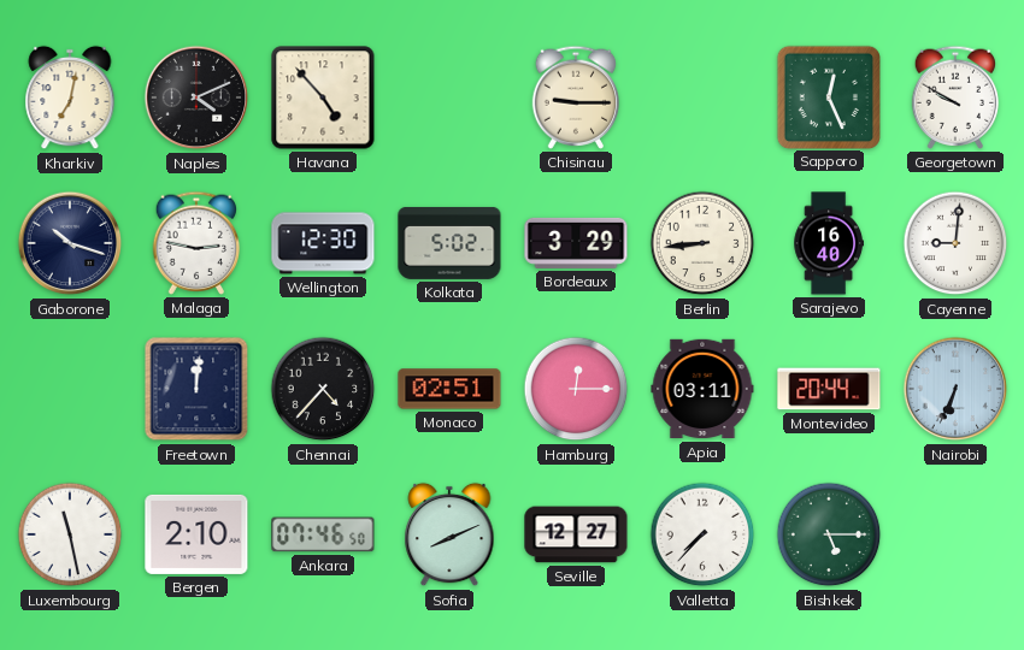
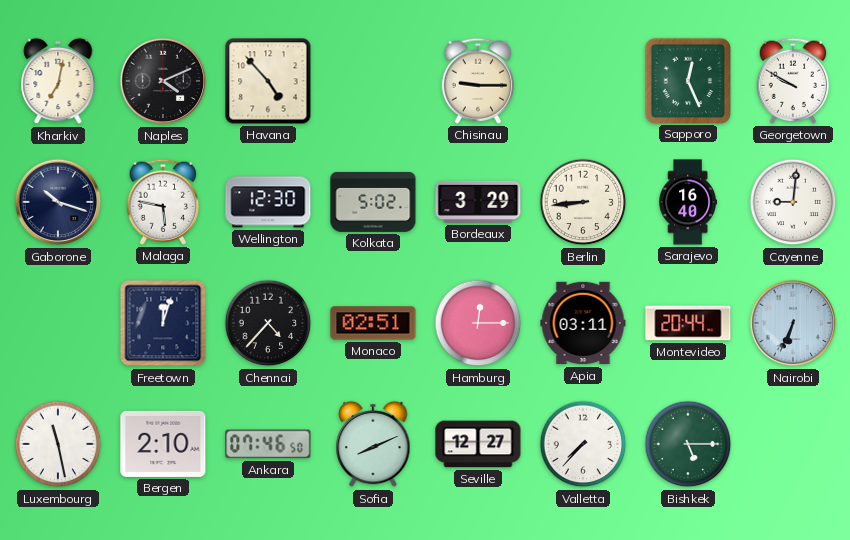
Malaga: 2:47 -> 5:47
Freetown: 12:01 -> 12:03
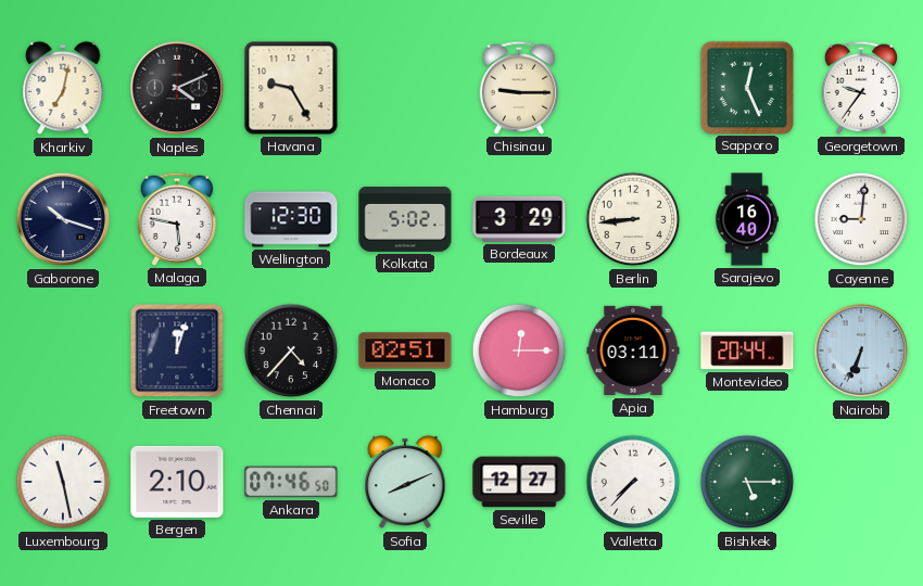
Havana: 4:53 -> 9:25
Georgetown: 9:50 -> 9:36
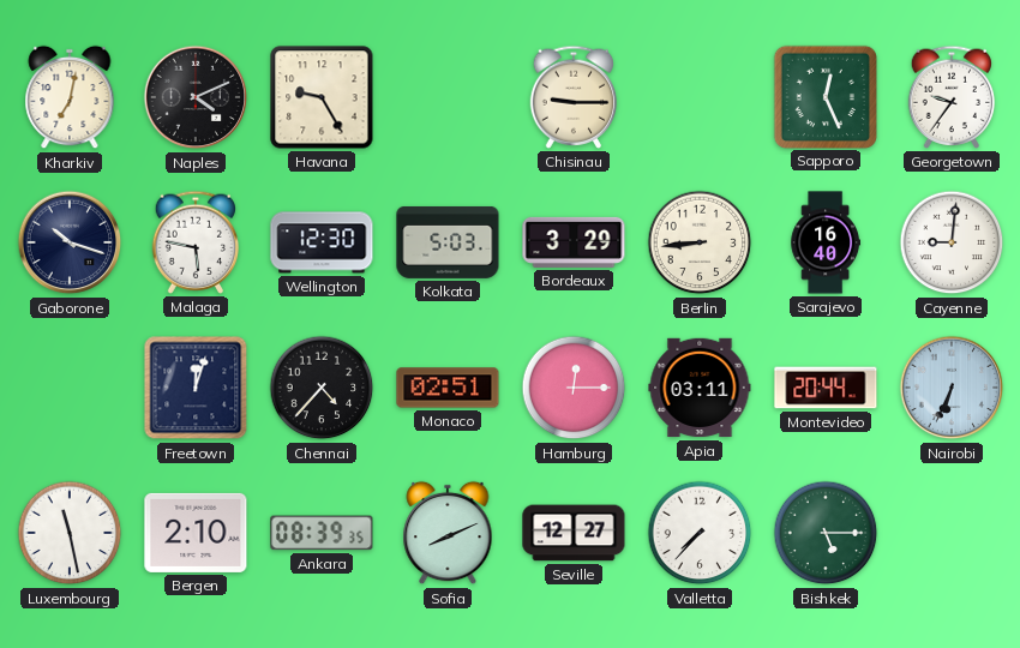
Kolkata: 5:02 -> 5:03
Ankara: 07:46 -> 08:39
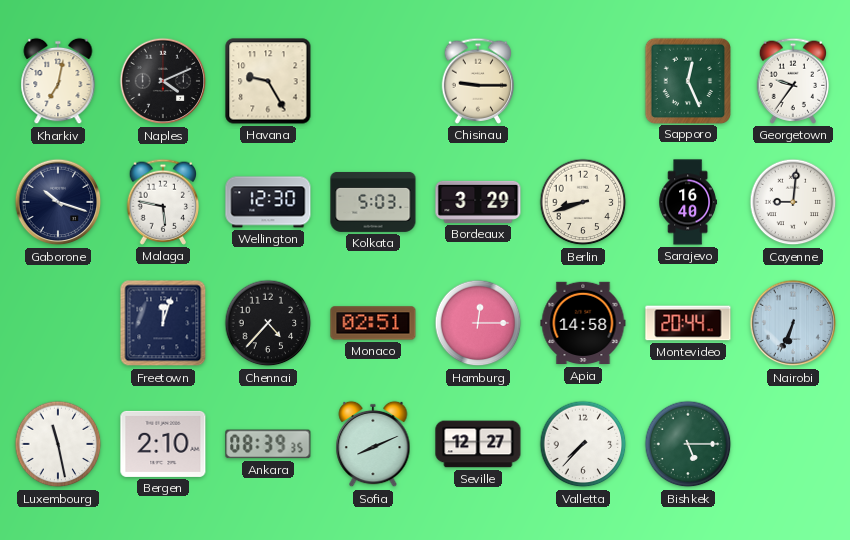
Berlin: 8:44 -> 8:42
Apia: 03:11 -> 14:58
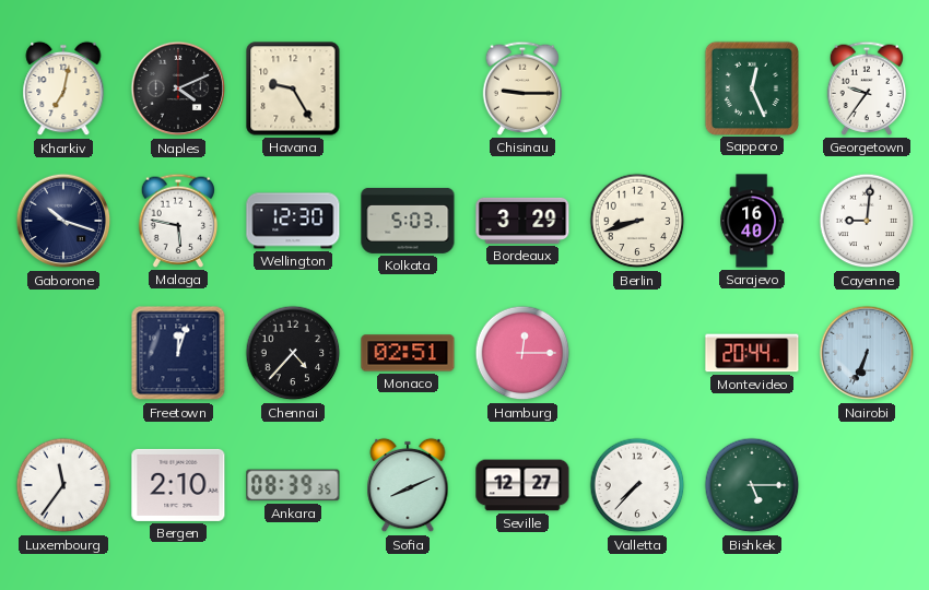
Apia: 14:58 -> none
Luxembourg: 11:28 -> 11:36
